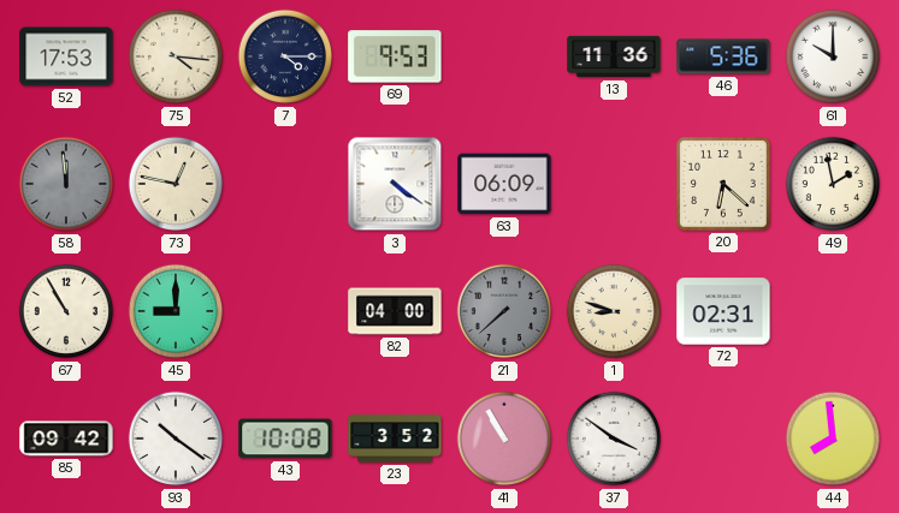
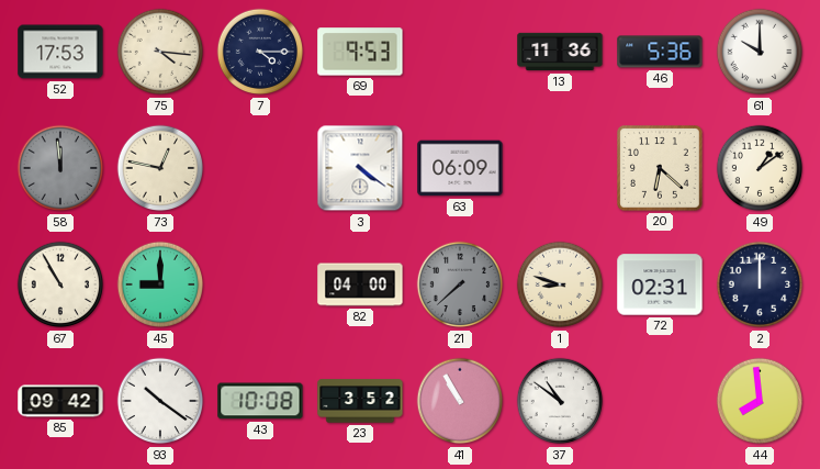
49: 1:58 -> 1:09
2: none -> 12:00
37: 3:51 -> 10:51
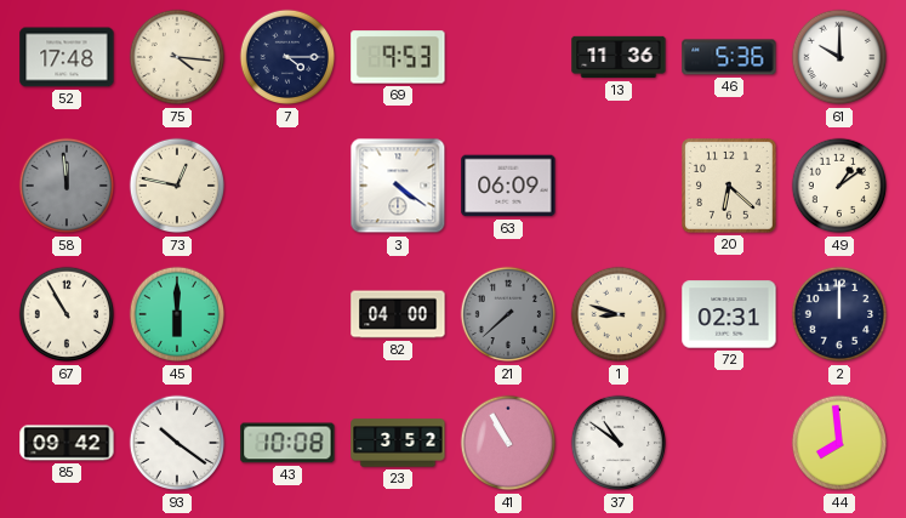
52: 17:53 -> 17:48
45: 9:00 -> 6:00
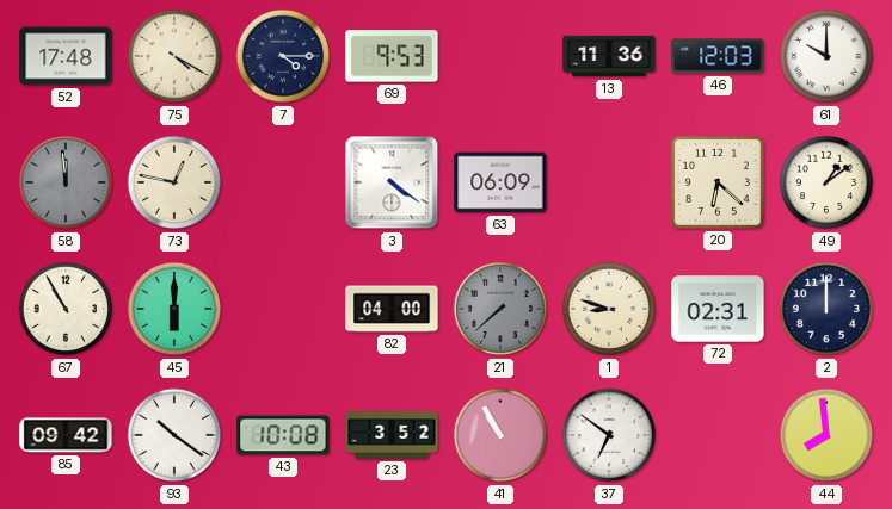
75: 4:16 -> 4:20
46: 5:36 -> 12:03
37: 10:51 -> 6:51
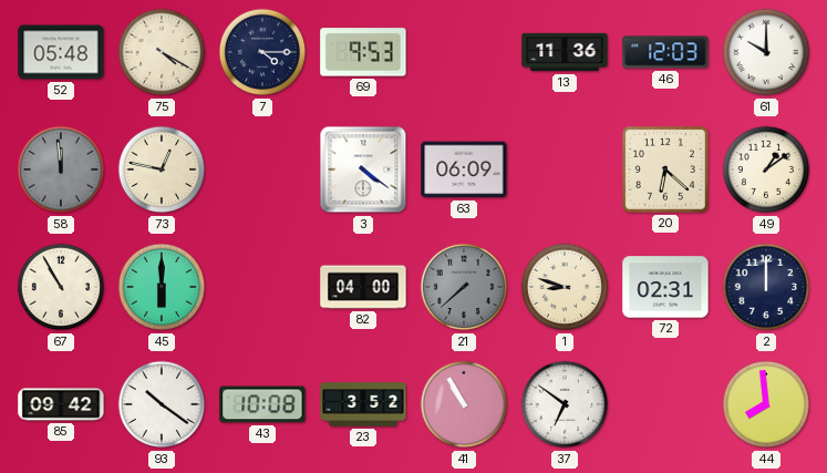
52: 17:48 -> 05:48
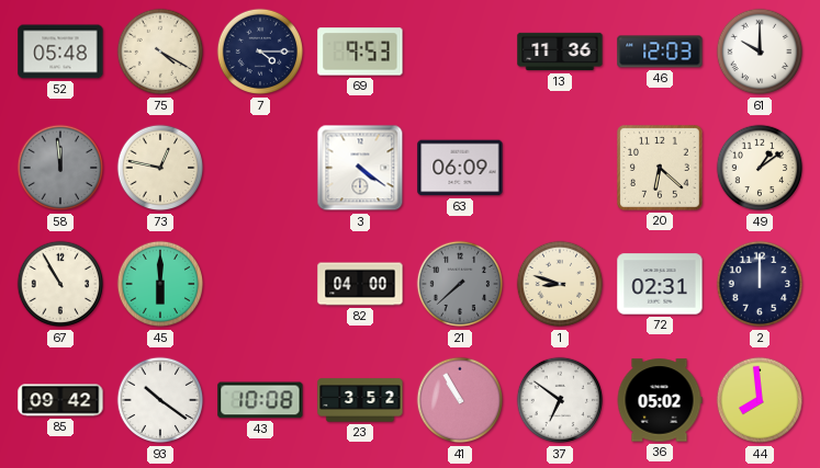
36: none -> 05:02
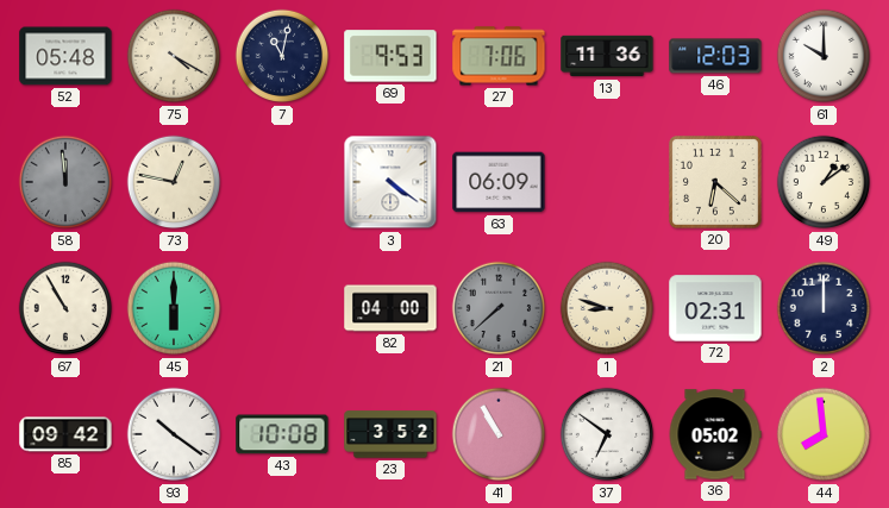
7: 4:15 -> 11:02
27: none -> 7:06
